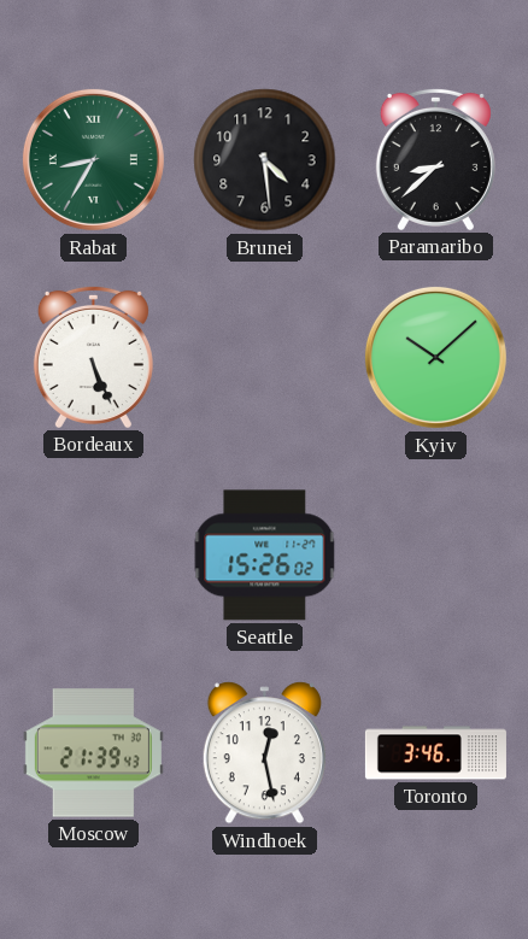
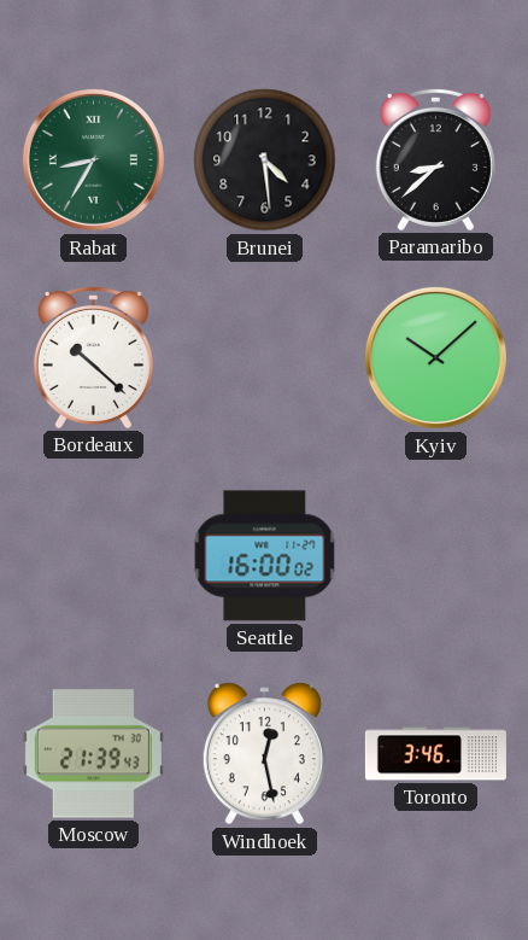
Bordeaux: 5:26 -> 10:22
Seattle: 15:26 -> 16:00
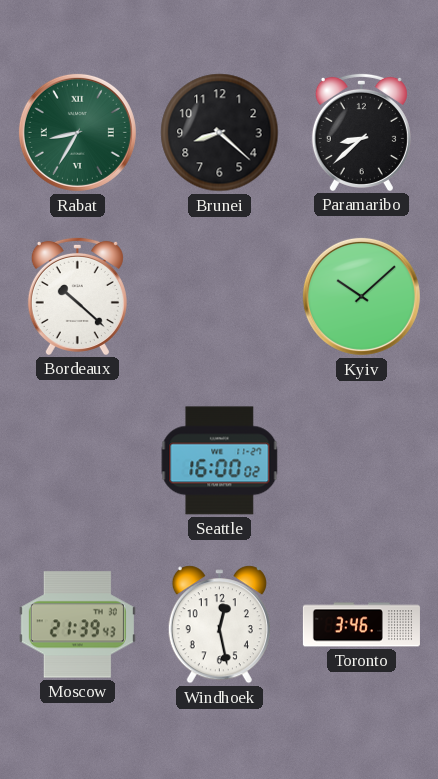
Brunei: 4:29 -> 8:22
